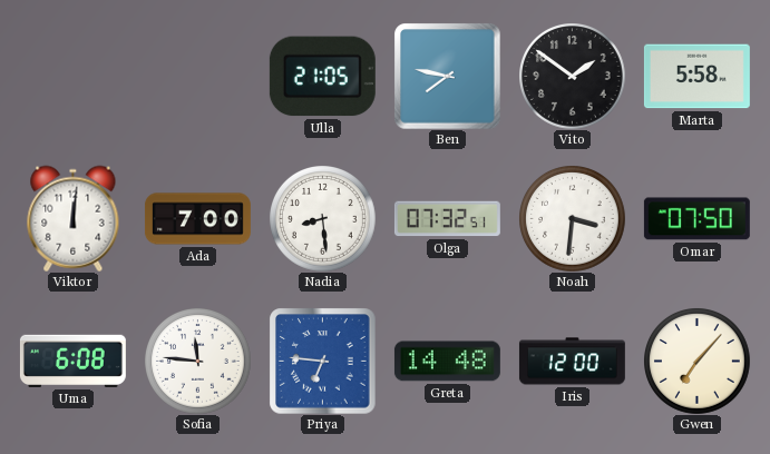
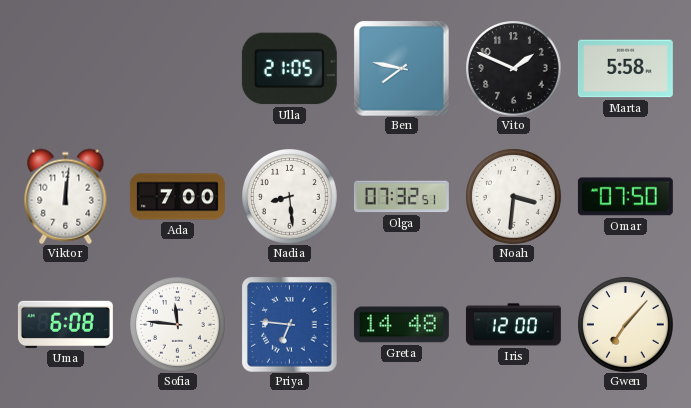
Vito: 1:51 -> 1:49
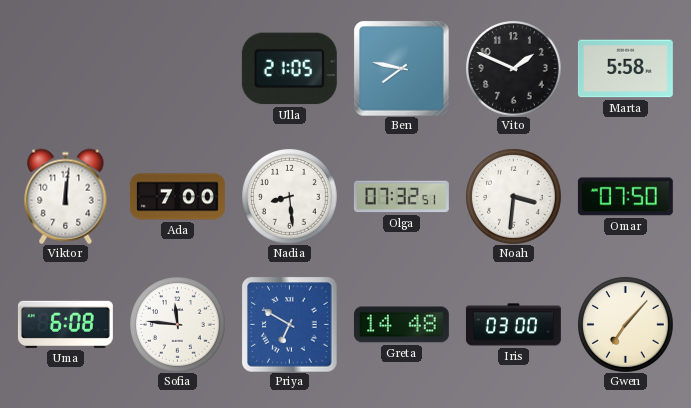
Priya: 6:46 -> 6:50
Iris: 12:00 -> 03:00
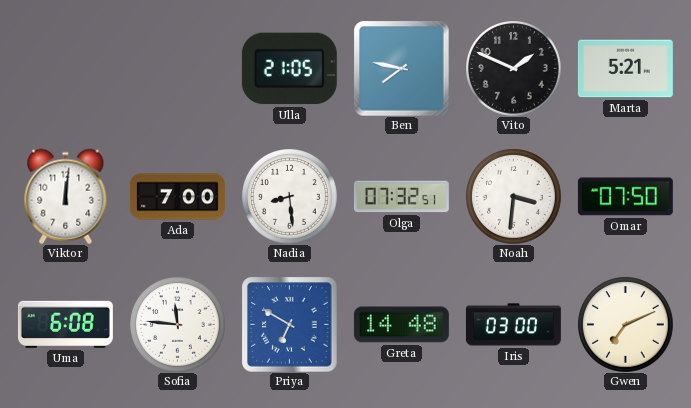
Marta: 5:58 -> 5:21
Gwen: 7:07 -> 7:11
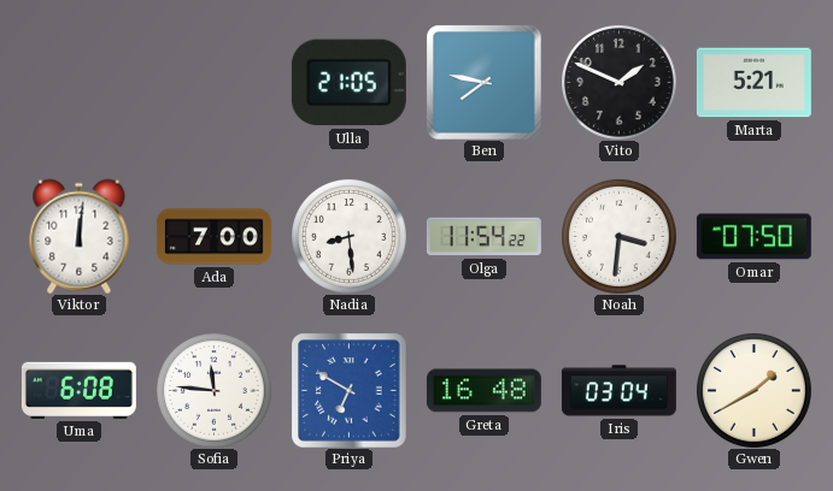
Olga: 07:32 -> 11:54
Greta: 14:48 -> 16:48
Iris: 03:00 -> 03:04
Gwen: 7:11 -> 1:40
